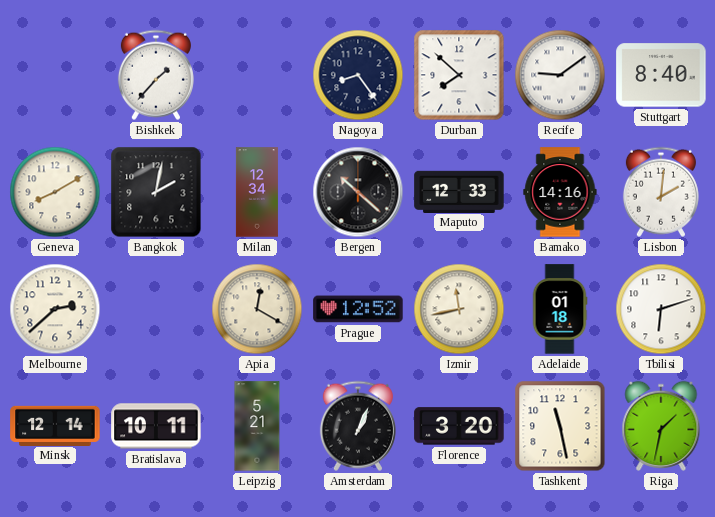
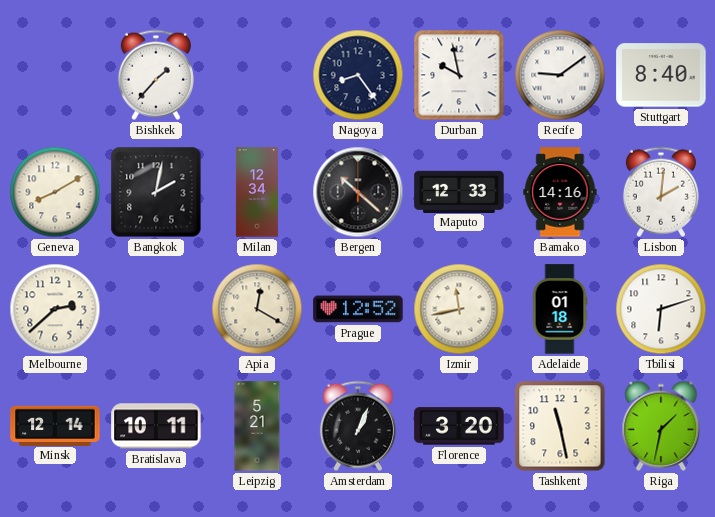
Durban: 7:52 -> 9:58
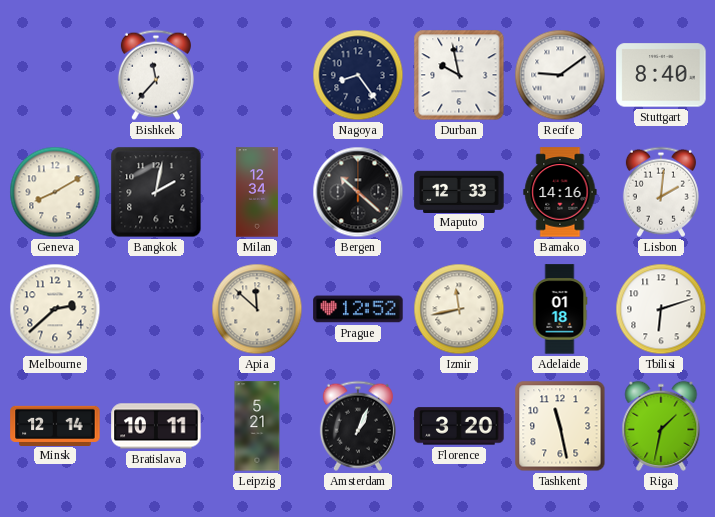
Bishkek: 1:37 -> 11:37
Apia: 12:20 -> 11:52
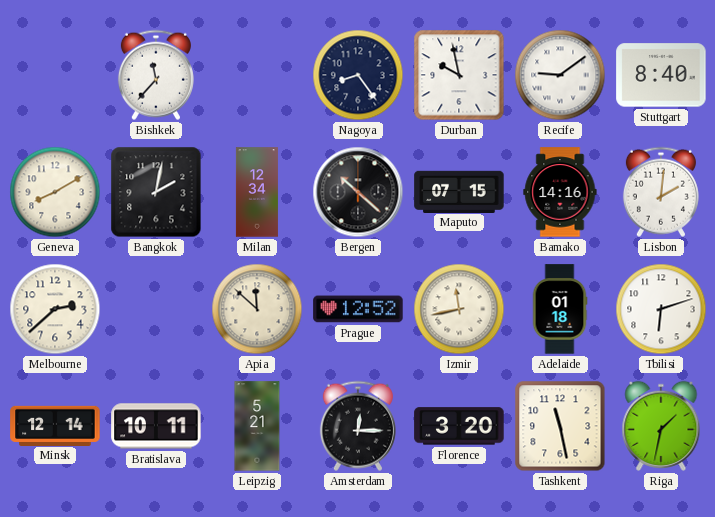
Maputo: 12:33 -> 07:15
Amsterdam: 1:04 -> 12:15
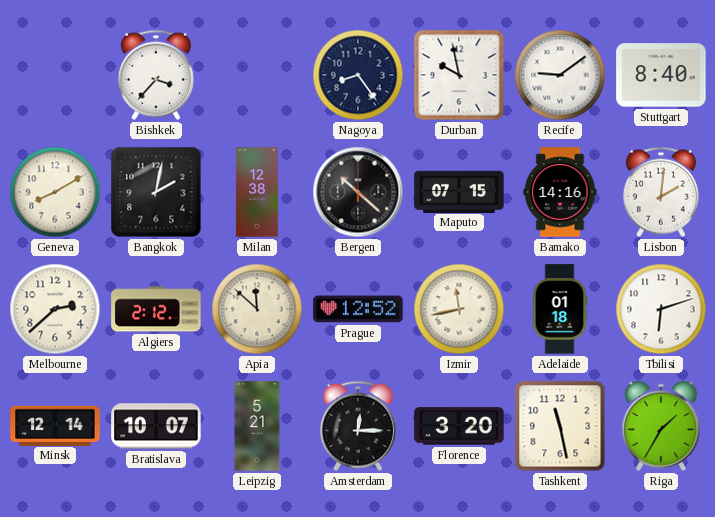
Bishkek: 11:37 -> 3:37
Milan: 12:34 -> 12:38
Algiers: none -> 2:12
Bratislava: 10:11 -> 10:07
Riga: 1:32 -> 1:35
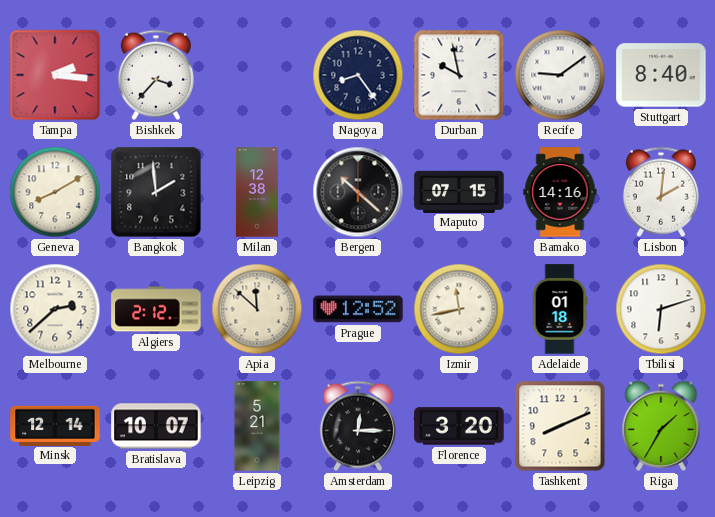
Tampa: none -> 2:16
Bangkok: 2:02 -> 1:59
Tashkent: 11:28 -> 8:11
